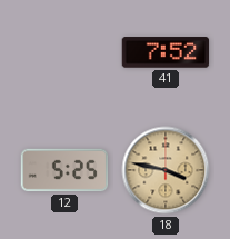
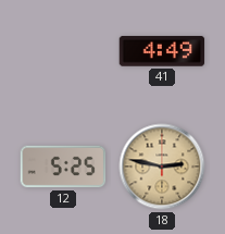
41: 7:52 -> 4:49
18: 3:47 -> 2:47
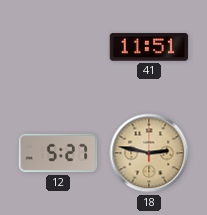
41: 4:49 -> 11:51
12: 5:25 -> 5:27
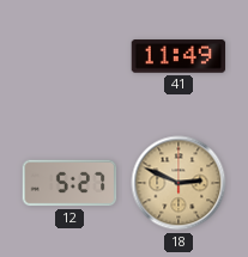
41: 11:51 -> 11:49
18: 2:47 -> 2:49
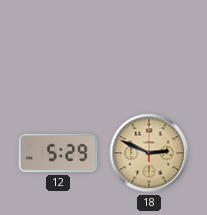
41: 11:49 -> none
12: 5:27 -> 5:29
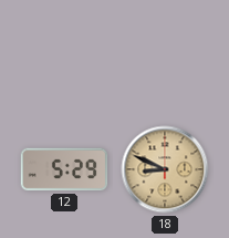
18: 2:49 -> 8:49
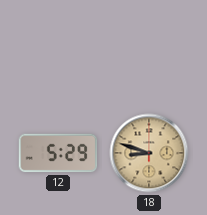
18: 8:49 -> 8:48
